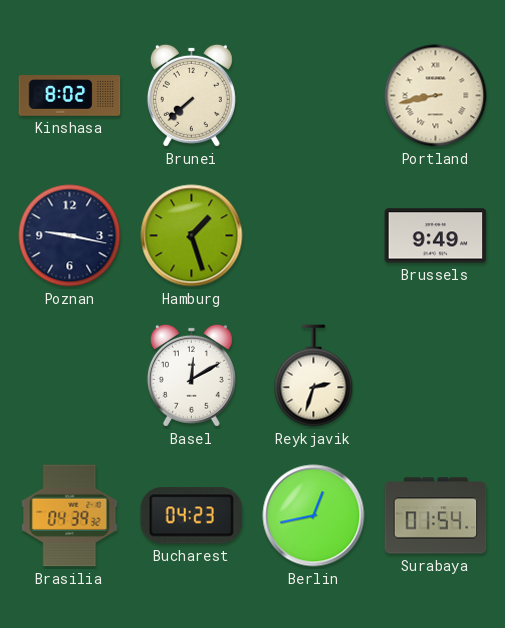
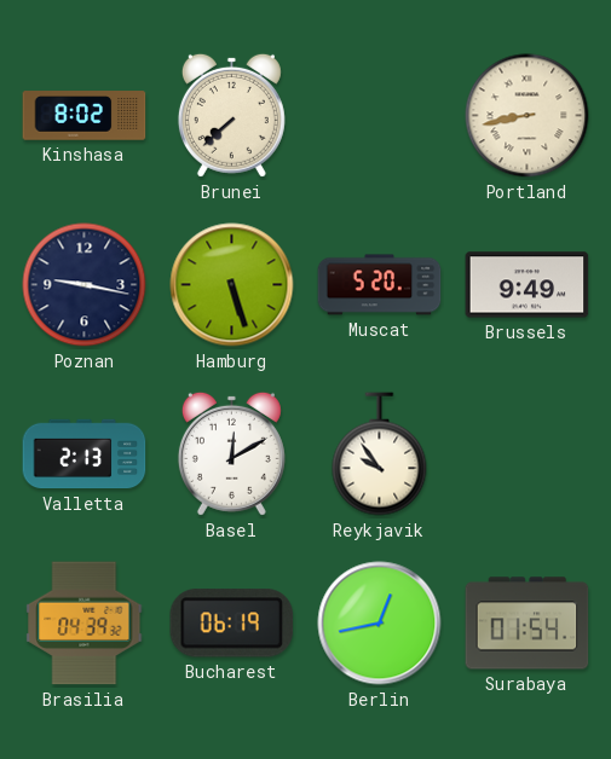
Hamburg: 1:27 -> 5:27
Muscat: none -> 5:20
Valletta: none -> 2:13
Reykjavik: 2:33 -> 9:54
Bucharest: 04:23 -> 06:19
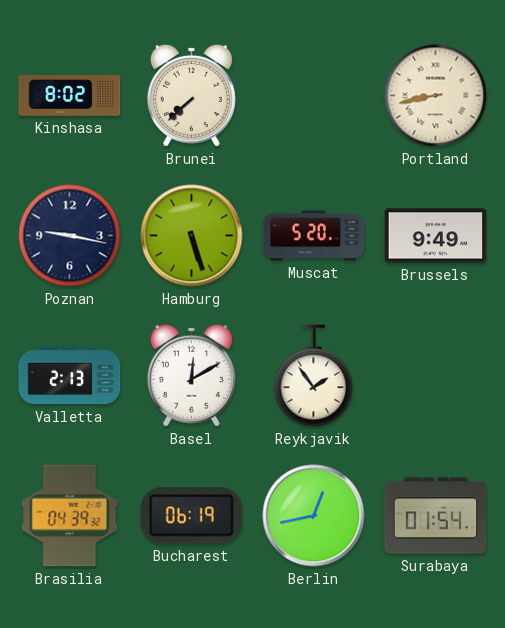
Reykjavik: 9:54 -> 1:54
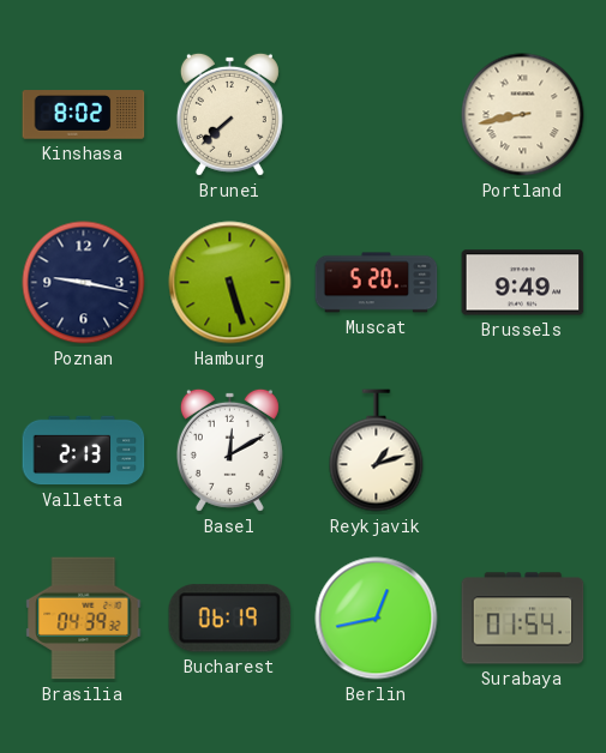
Reykjavik: 1:54 -> 1:12
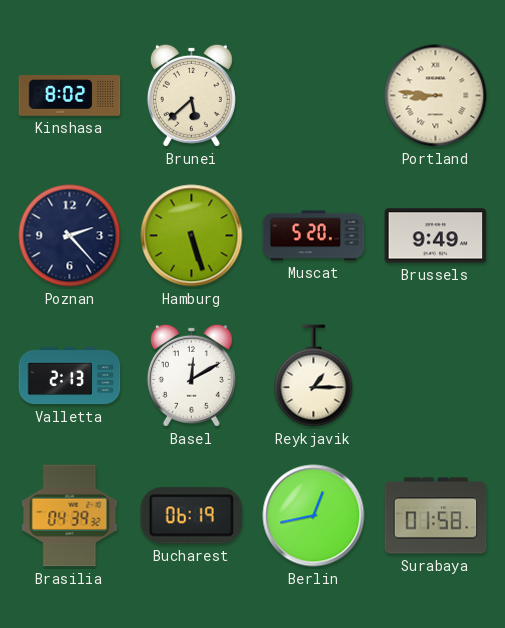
Brunei: 7:38 -> 5:38
Portland: 8:43 -> 8:46
Poznan: 9:17 -> 2:23
Reykjavik: 1:12 -> 1:15
Surabaya: 01:54 -> 01:58
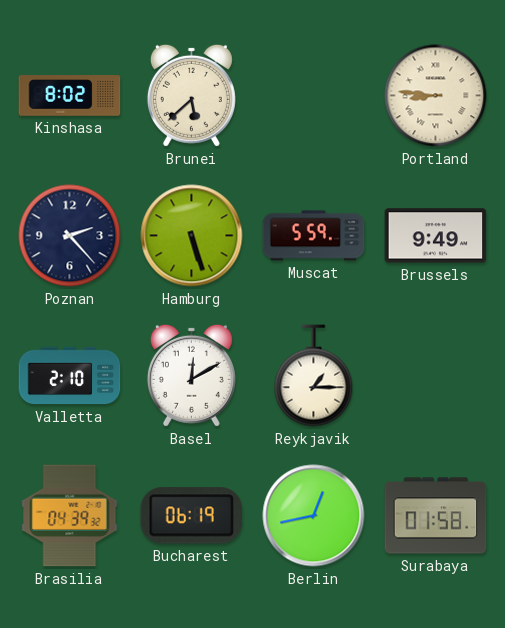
Muscat: 5:20 -> 5:59
Valletta: 2:13 -> 2:10
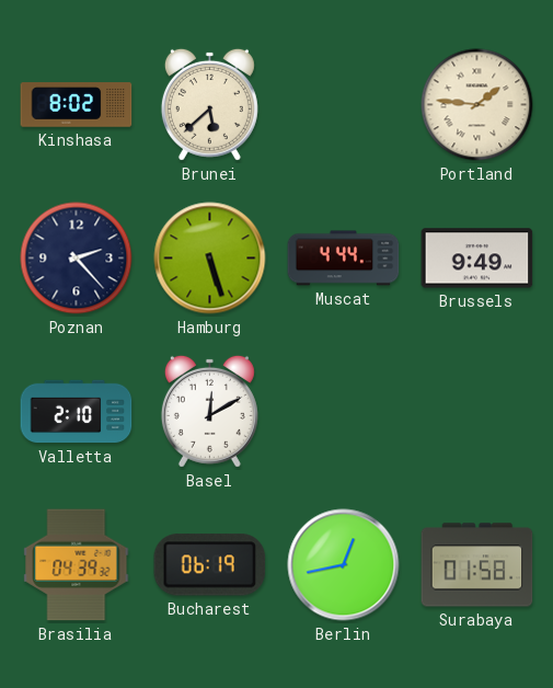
Portland: 8:46 -> 1:46
Muscat: 5:59 -> 4:44
Reykjavik: 1:15 -> none
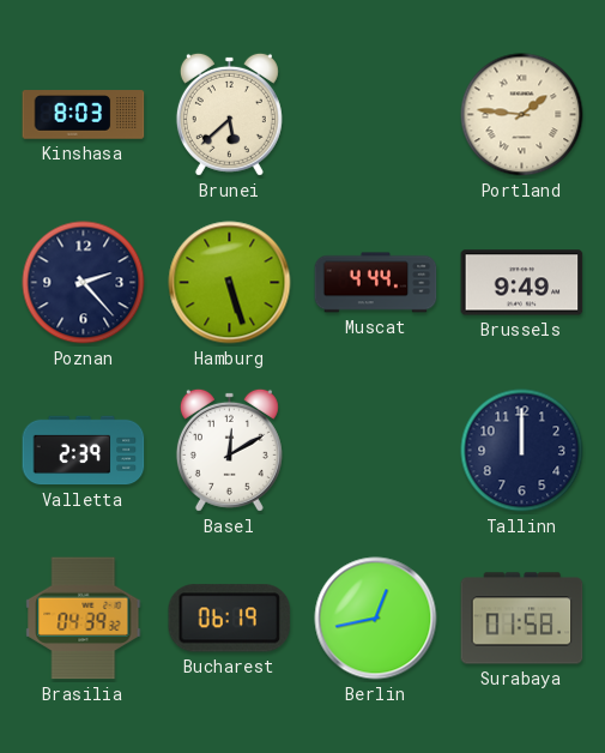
Kinshasa: 8:02 -> 8:03
Valletta: 2:10 -> 2:39
Tallinn: none -> 12:00
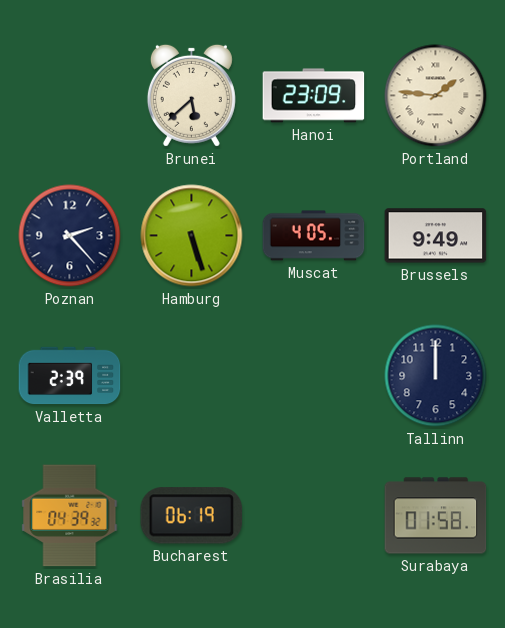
Kinshasa: 8:03 -> none
Hanoi: none -> 23:09
Muscat: 4:44 -> 4:05
Basel: 12:10 -> none
Berlin: 12:43 -> none
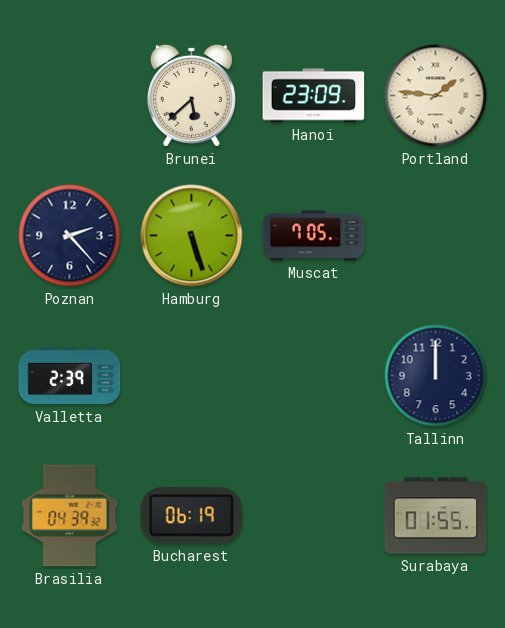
Muscat: 4:05 -> 7:05
Brussels: 9:49 -> none
Surabaya: 01:58 -> 01:55
